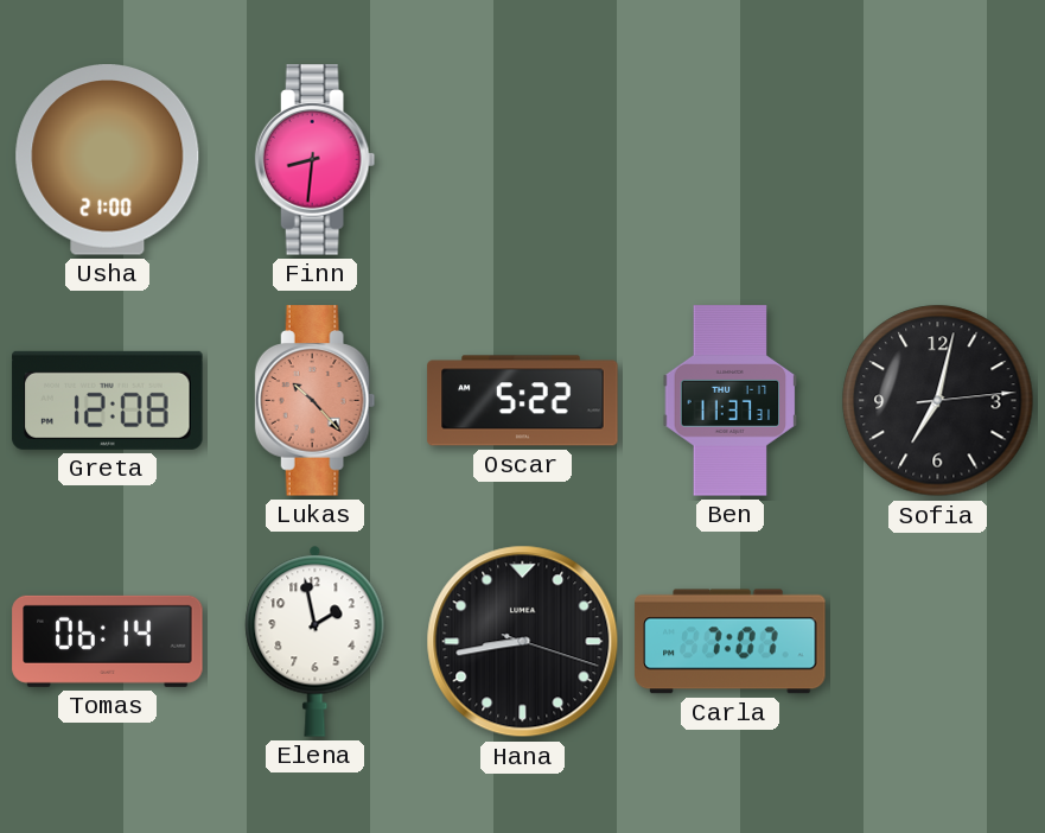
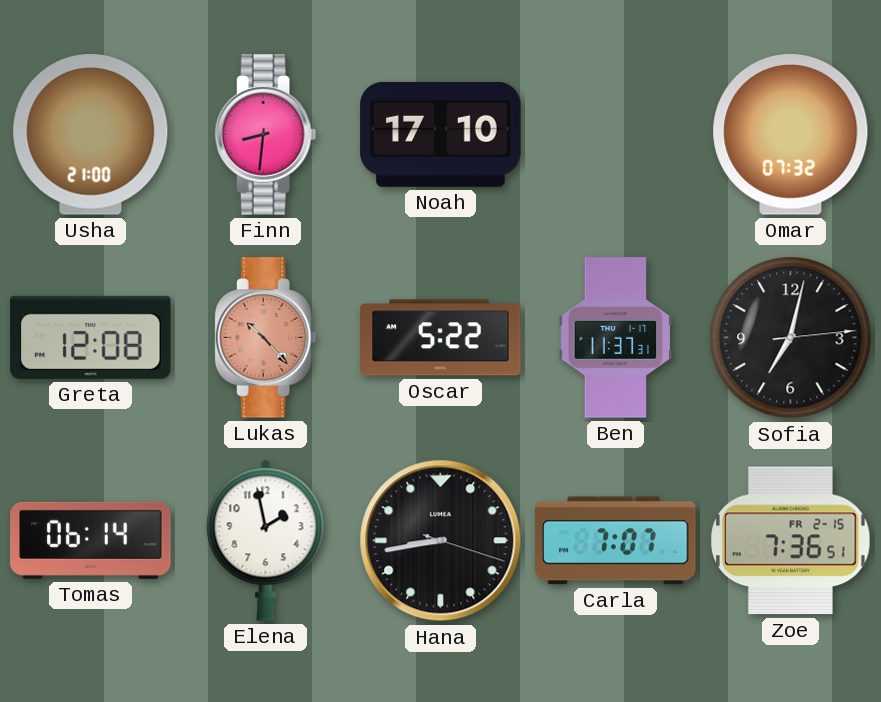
Noah: none -> 17:10
Omar: none -> 07:32
Zoe: none -> 7:36
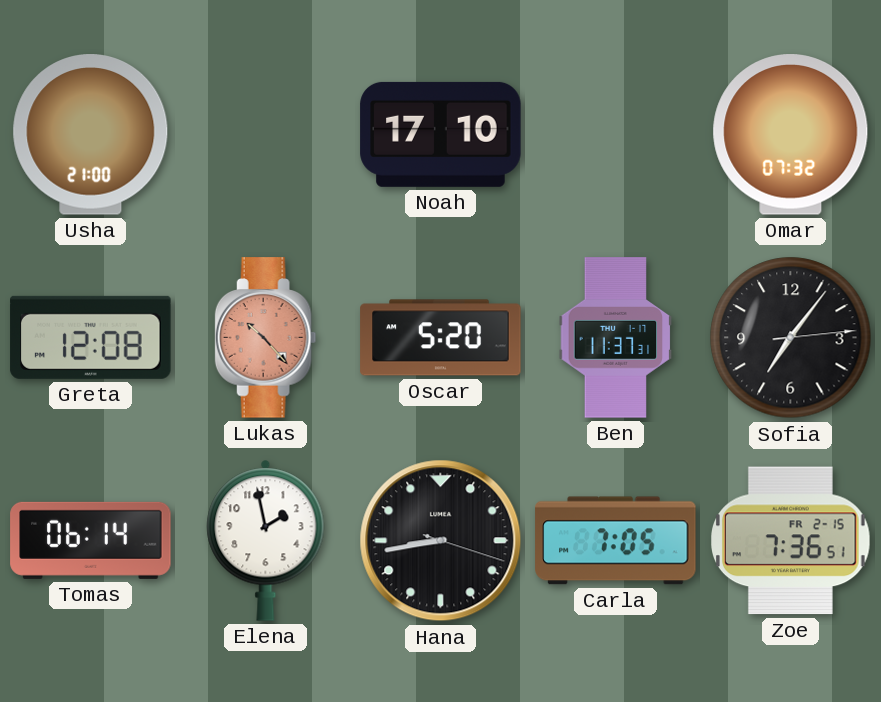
Finn: 8:31 -> none
Oscar: 5:22 -> 5:20
Sofia: 7:02 -> 7:06
Carla: 7:07 -> 7:05
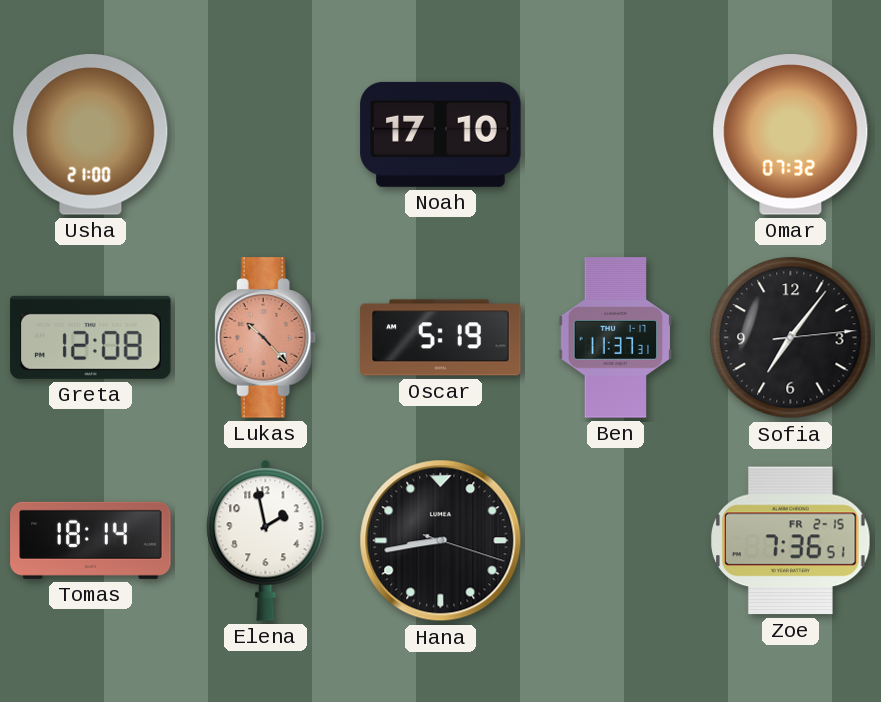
Oscar: 5:20 -> 5:19
Tomas: 06:14 -> 18:14
Carla: 7:05 -> none
